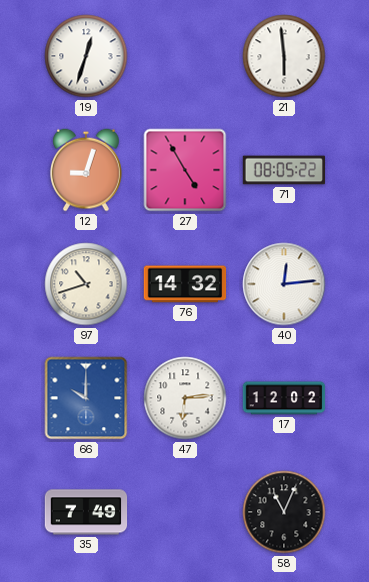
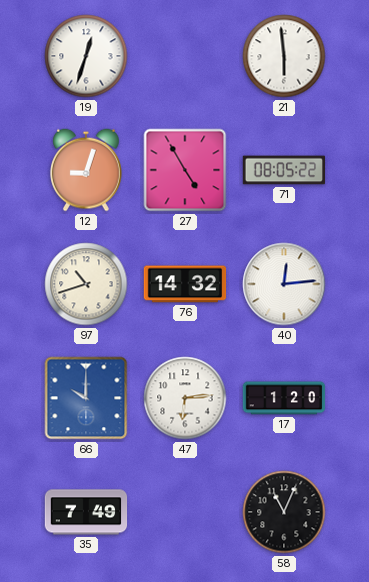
17: 12:02 -> 1:20
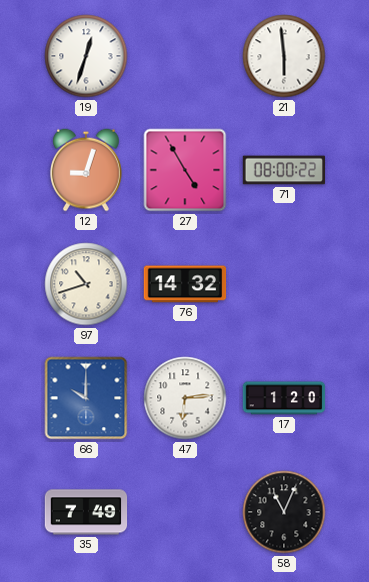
71: 08:05 -> 08:00
40: 12:14 -> none
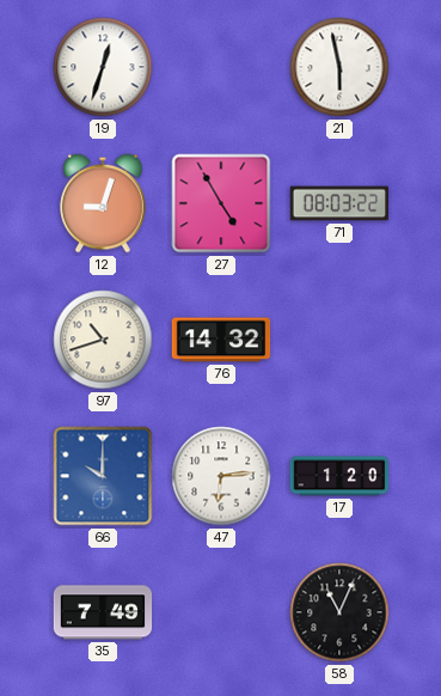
21: 5:59 -> 5:58
71: 08:00 -> 08:03
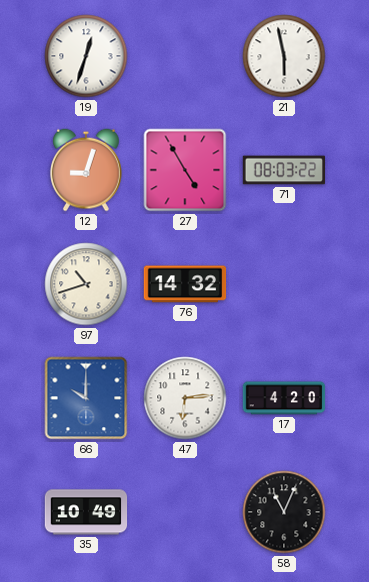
17: 1:20 -> 4:20
35: 7:49 -> 10:49
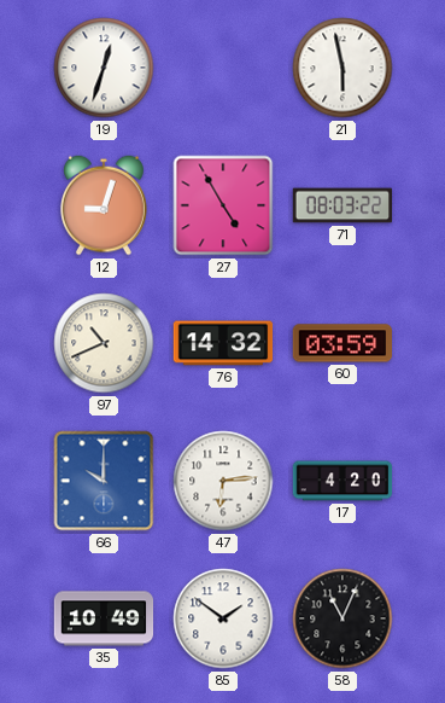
97: 10:42 -> 10:41
60: none -> 03:59
85: none -> 1:51
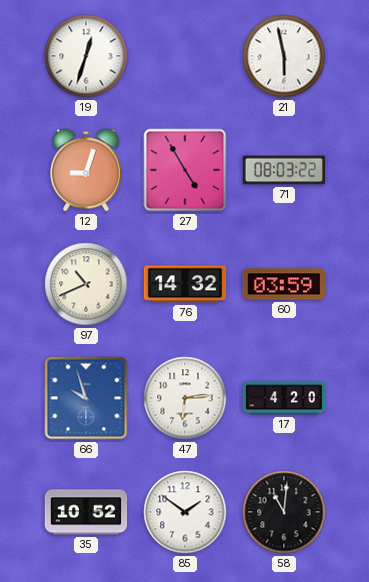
66: 10:00 -> 9:57
35: 10:49 -> 10:52
58: 11:04 -> 11:01
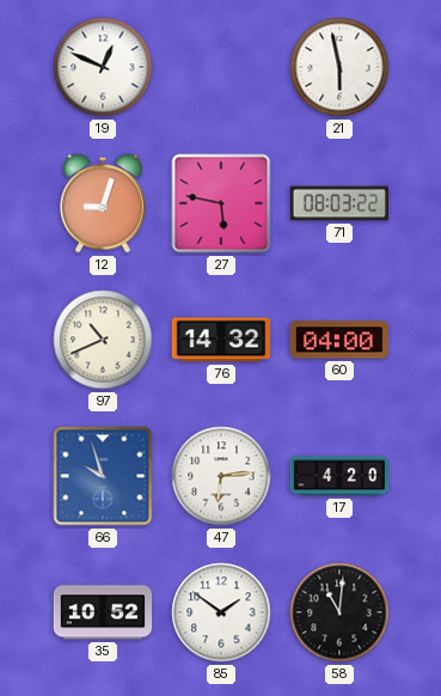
19: 12:33 -> 12:49
27: 4:55 -> 5:47
60: 03:59 -> 04:00
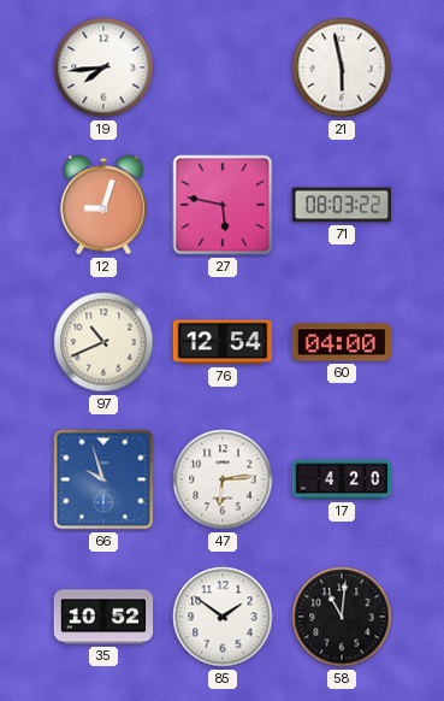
19: 12:49 -> 7:44
76: 14:32 -> 12:54
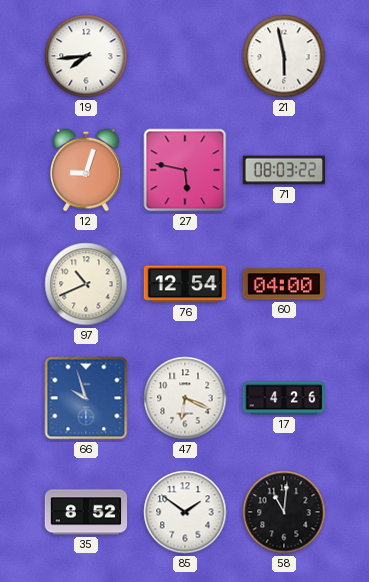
47: 6:14 -> 6:19
17: 4:20 -> 4:26
35: 10:52 -> 8:52
